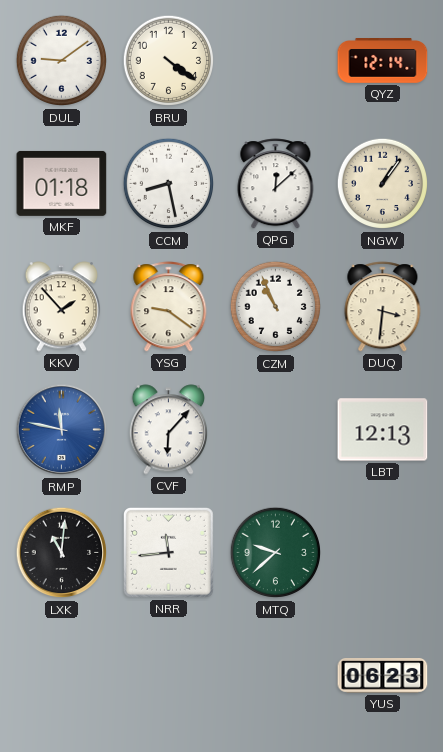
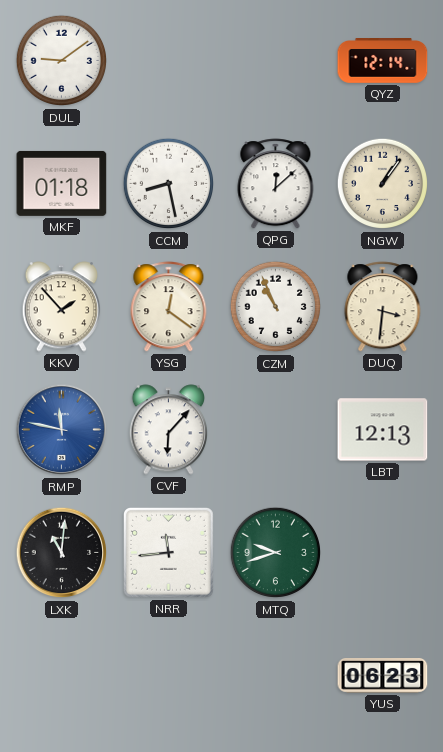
BRU: 4:21 -> none
YSG: 9:21 -> 12:21
MTQ: 9:38 -> 9:42
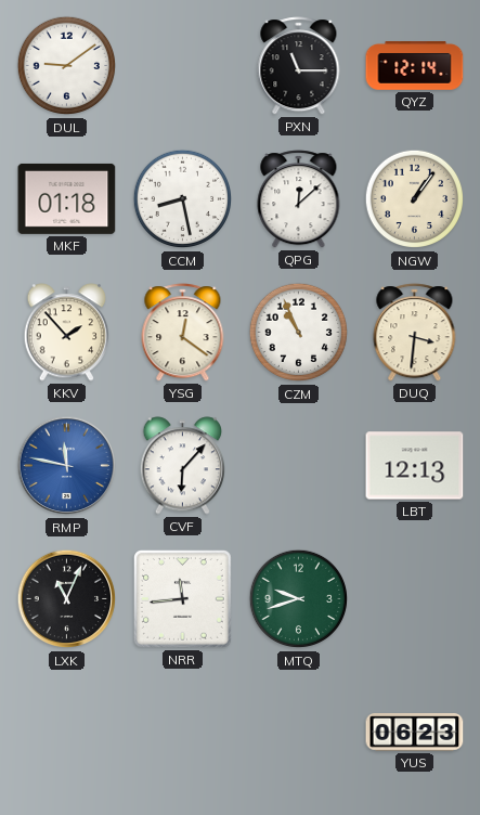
PXN: none -> 11:15
LXK: 11:01 -> 11:04
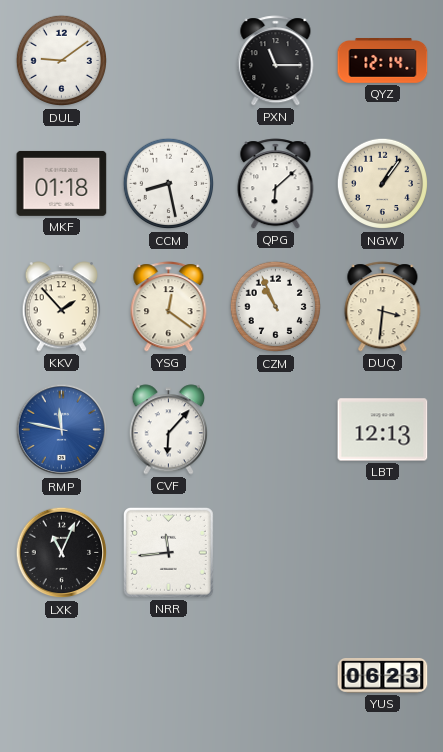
QPG: 12:08 -> 6:08
MTQ: 9:42 -> none
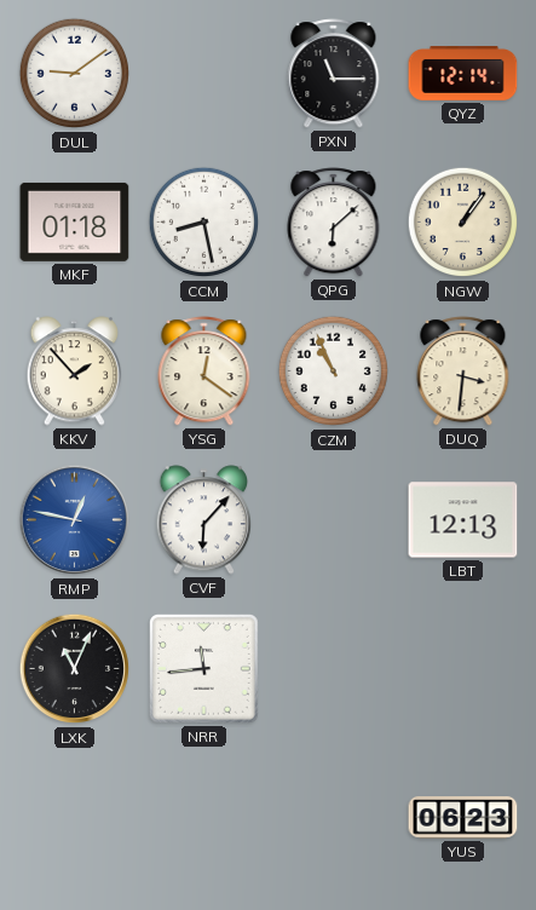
RMP: 11:47 -> 12:47
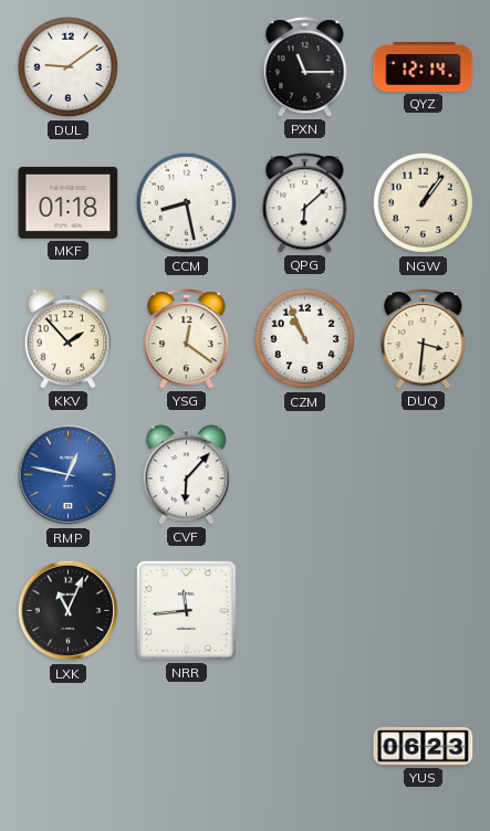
LBT: 12:13 -> none
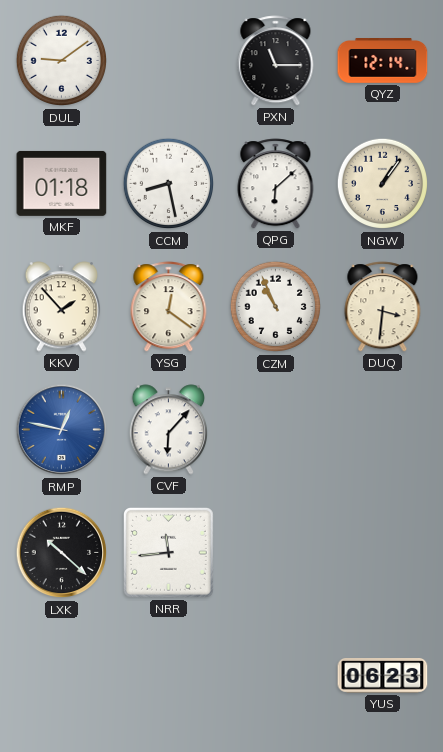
LXK: 11:04 -> 10:22
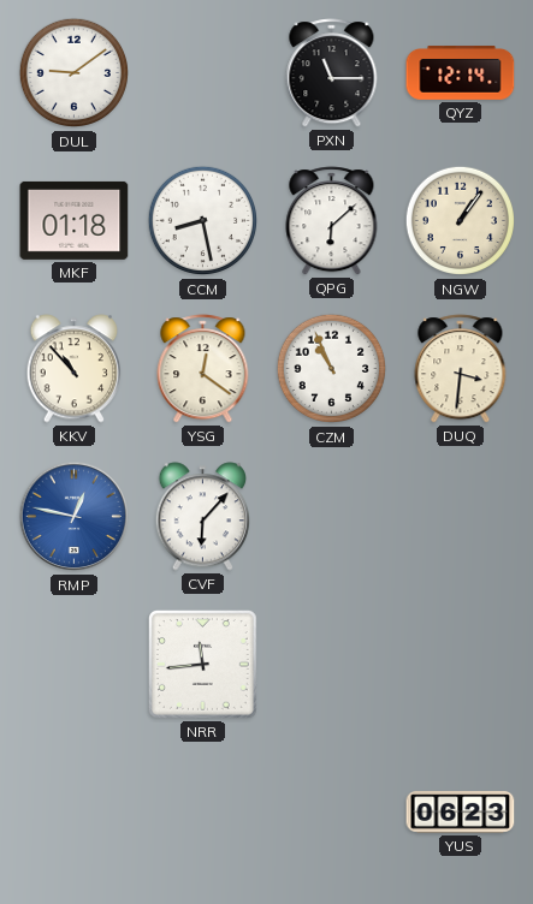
KKV: 1:53 -> 10:53
LXK: 10:22 -> none
